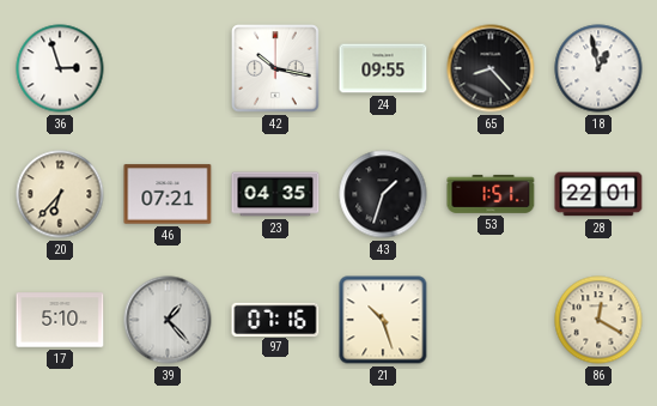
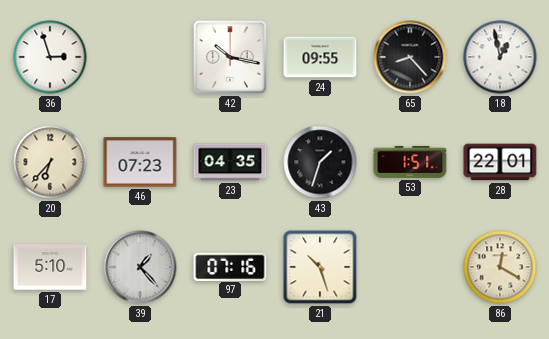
46: 07:21 -> 07:23
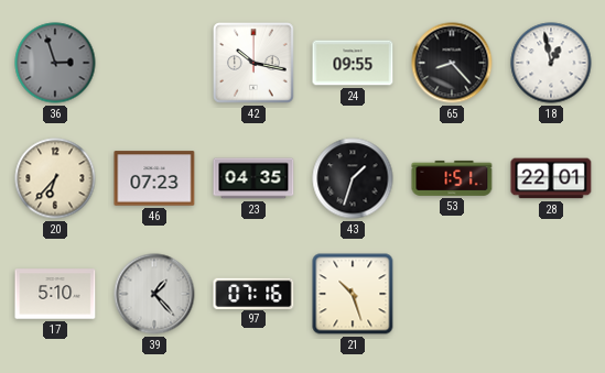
36 dial: white -> grey
86: 12:20 -> none
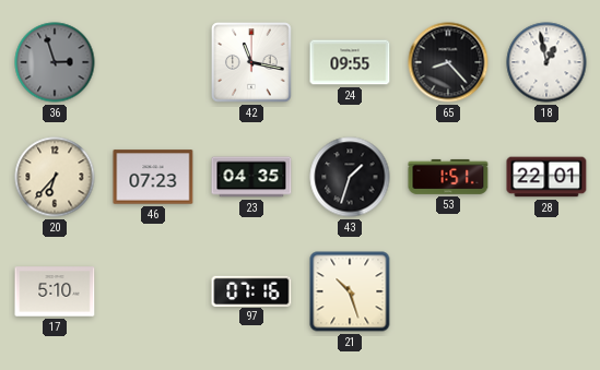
42: 10:17 -> 11:17
39: 1:23 -> none
